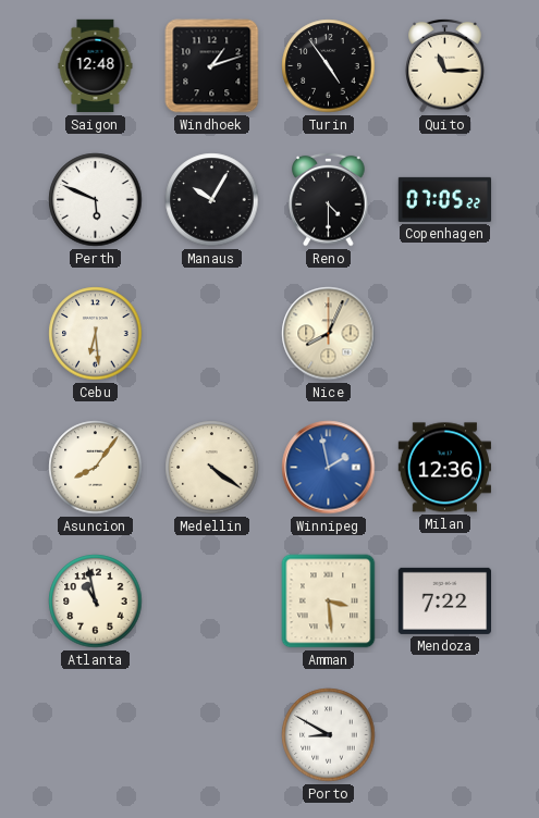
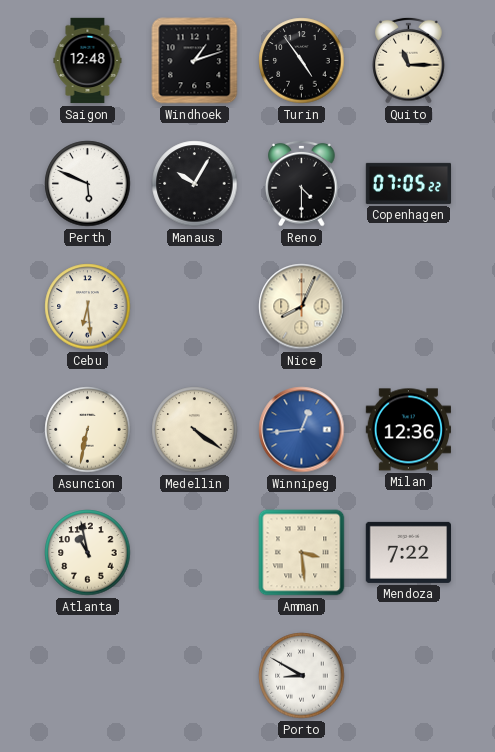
Asuncion: 8:06 -> 6:32
Winnipeg: 1:58 -> 12:44
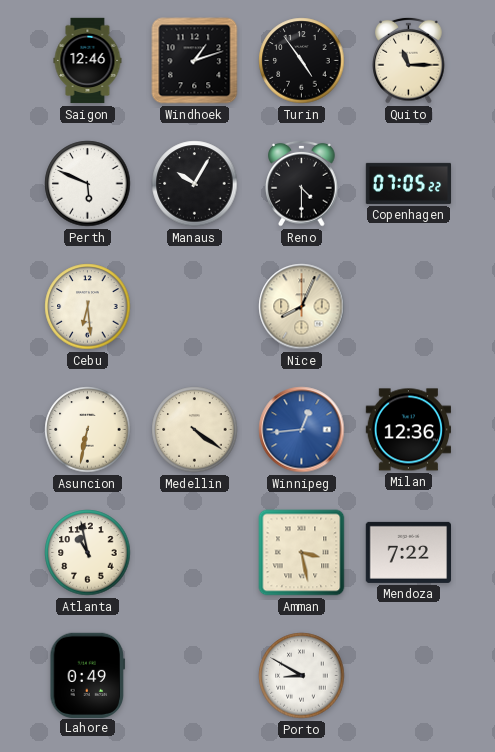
Saigon: 12:48 -> 12:46
Amman: 3:29 -> 3:28
Lahore: none -> 0:49
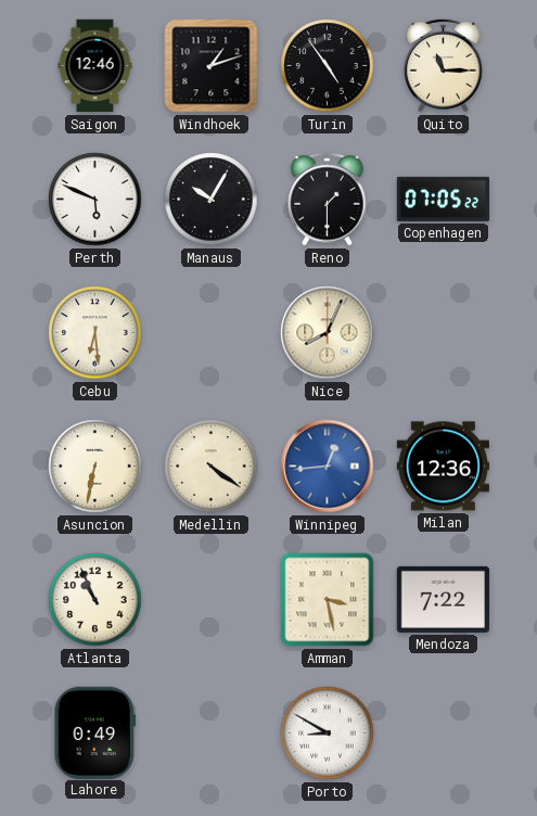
Reno: 4:30 -> 1:30
Atlanta: 10:58 -> 10:56
